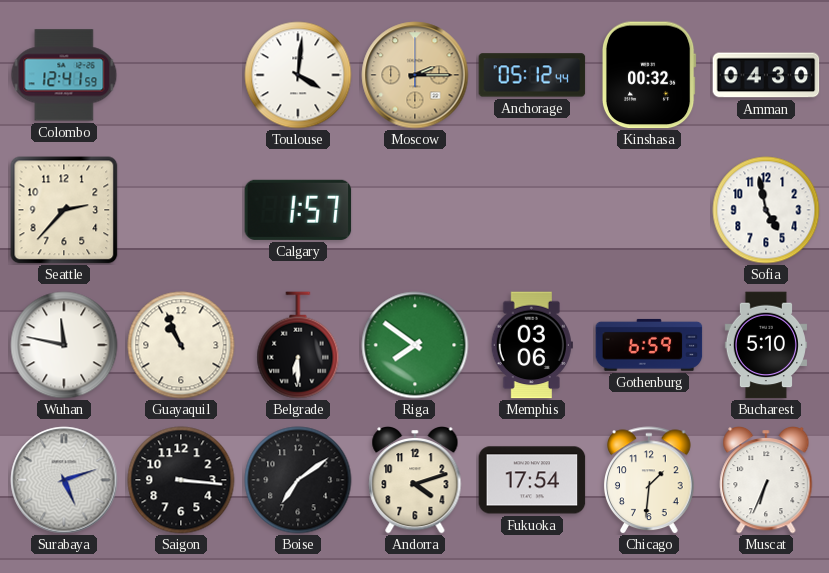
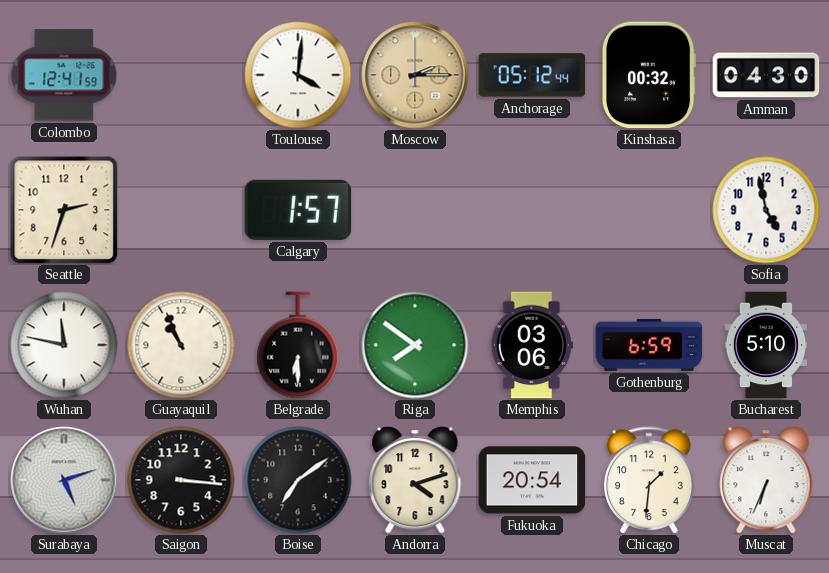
Seattle: 2:37 -> 2:33
Fukuoka: 17:54 -> 20:54
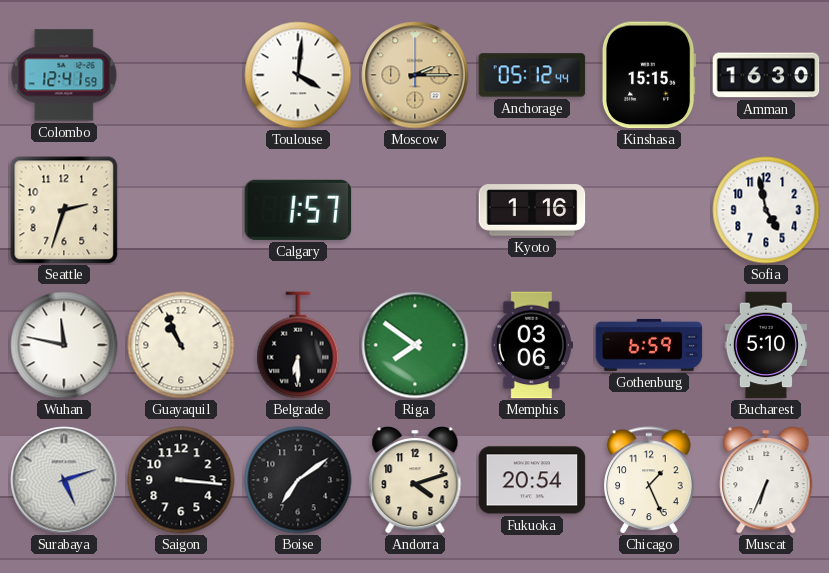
Kinshasa: 00:32 -> 15:15
Amman: 04:30 -> 16:30
Kyoto: none -> 1:16
Chicago: 1:31 -> 1:26
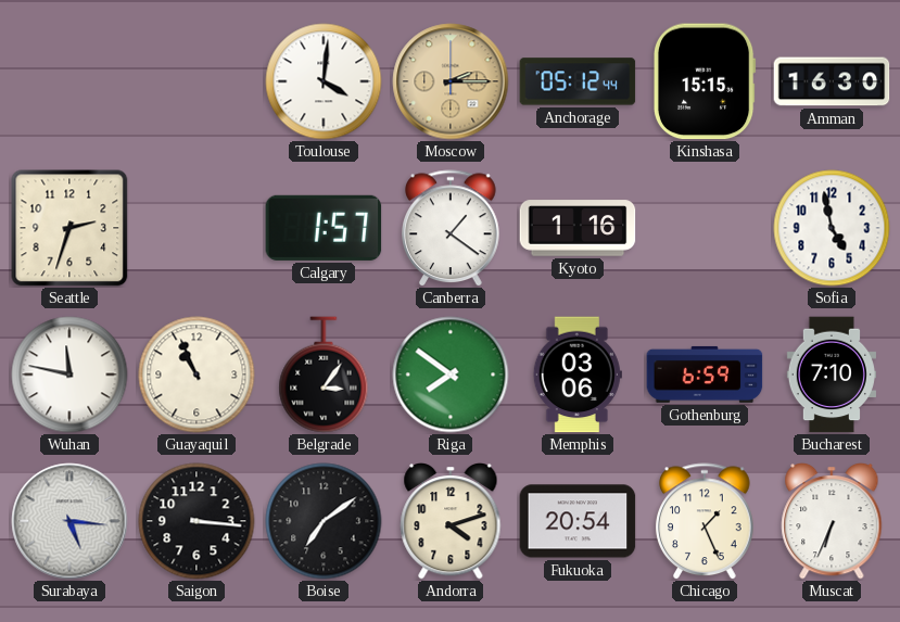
Colombo: 12:41 -> none
Canberra: none -> 1:21
Belgrade: 6:30 -> 3:06
Bucharest: 5:10 -> 7:10
Surabaya: 5:12 -> 5:16
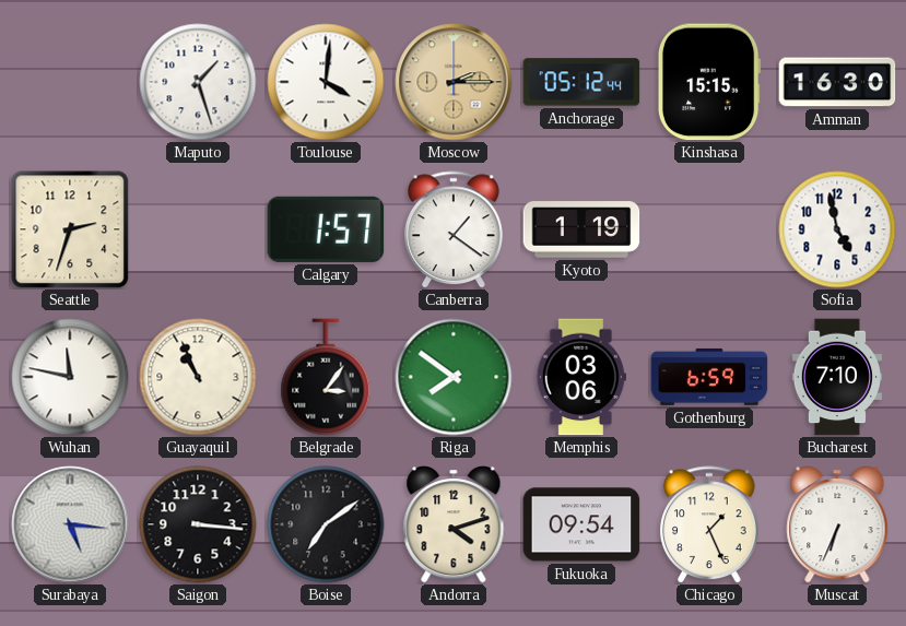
Maputo: none -> 1:27
Kyoto: 1:16 -> 1:19
Fukuoka: 20:54 -> 09:54
